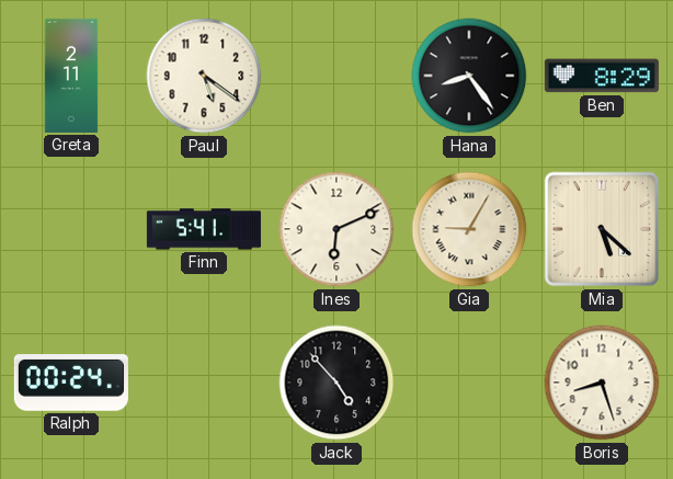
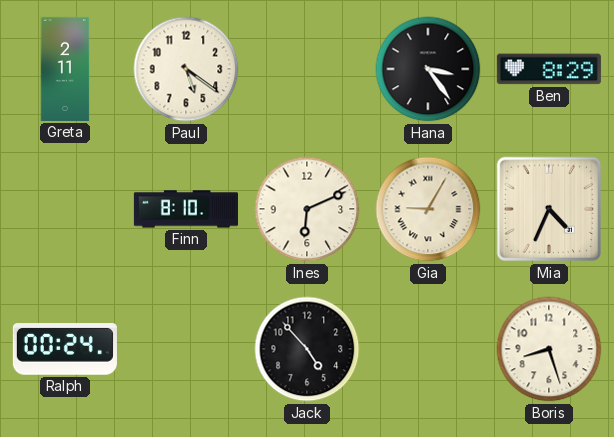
Hana: 8:24 -> 3:24
Finn: 5:41 -> 8:10
Mia: 5:22 -> 4:34
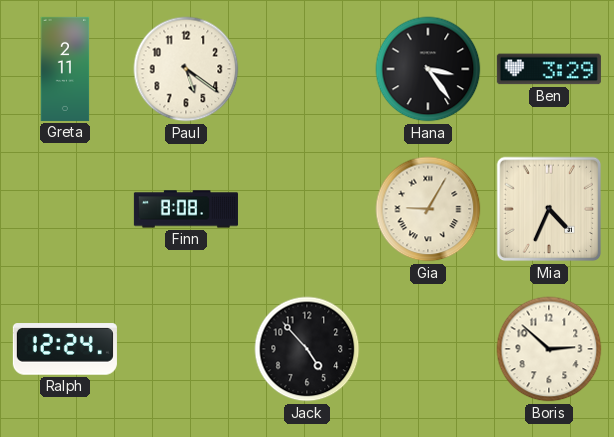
Ben: 8:29 -> 3:29
Finn: 8:10 -> 8:08
Ines: 6:11 -> none
Ralph: 00:24 -> 12:24
Boris: 8:27 -> 2:52
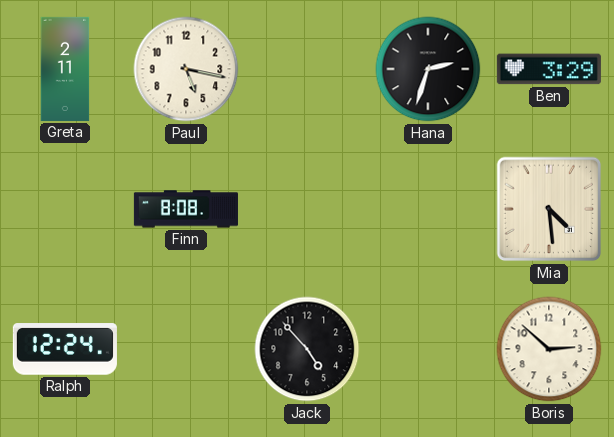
Paul: 5:21 -> 5:17
Hana: 3:24 -> 2:33
Gia: 9:05 -> none
Mia: 4:34 -> 4:29
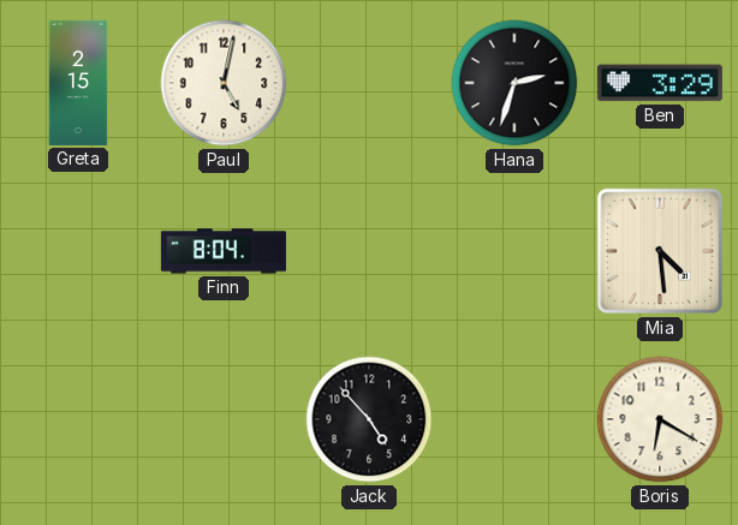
Greta: 2:11 -> 2:15
Paul: 5:17 -> 5:02
Finn: 8:08 -> 8:04
Ralph: 12:24 -> none
Boris: 2:52 -> 6:20
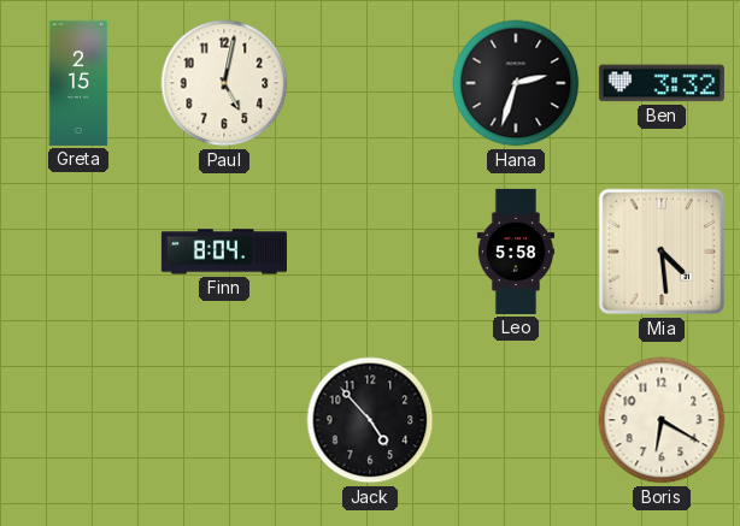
Ben: 3:29 -> 3:32
Leo: none -> 5:58
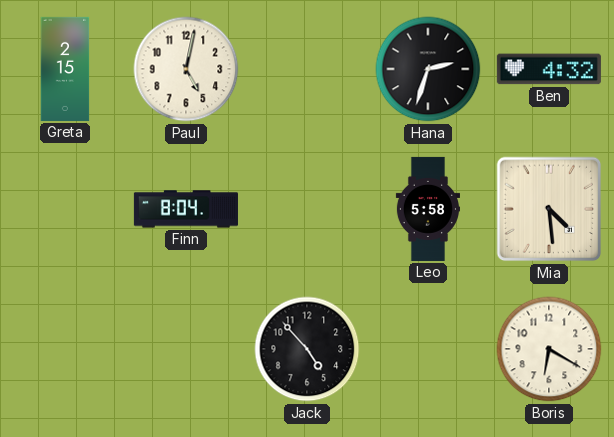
Ben: 3:32 -> 4:32
